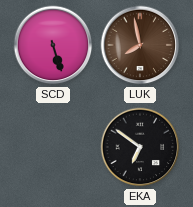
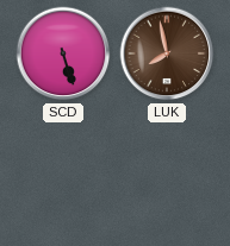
EKA: 6:51 -> none
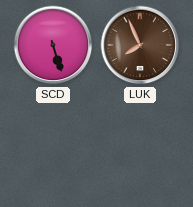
LUK: 7:58 -> 7:56
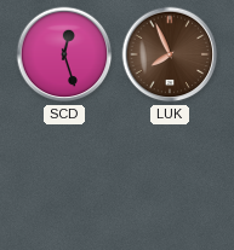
SCD: 5:27 -> 12:27
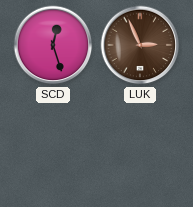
LUK: 7:56 -> 2:56
